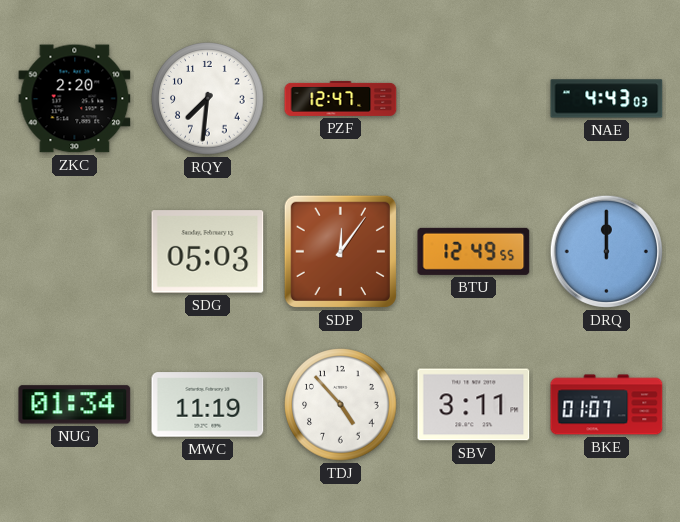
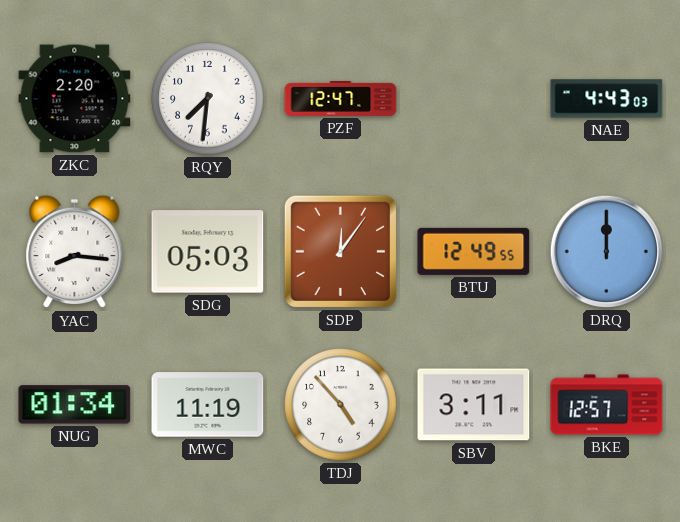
YAC: none -> 8:16
BKE: 01:07 -> 12:57
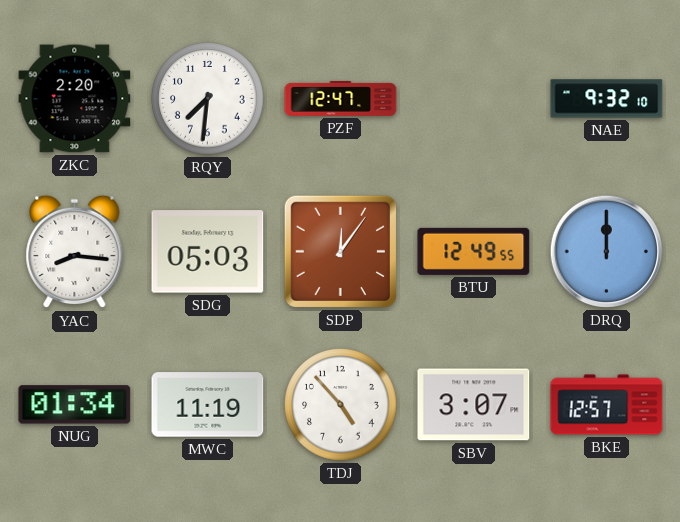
NAE: 4:43 -> 9:32
SBV: 3:11 -> 3:07
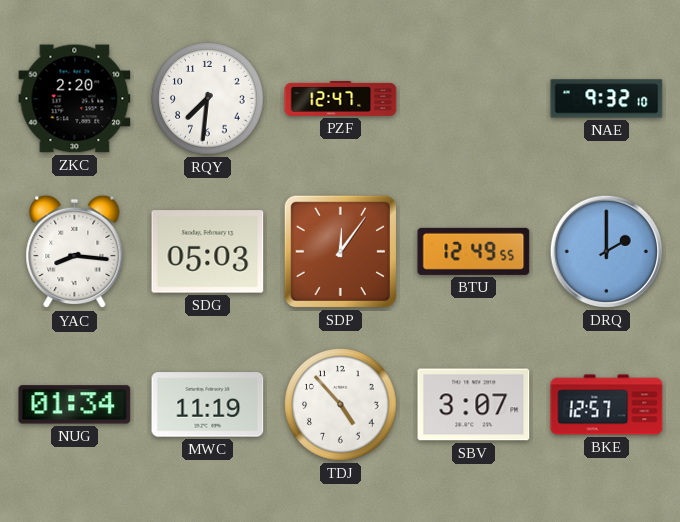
DRQ: 12:00 -> 2:00
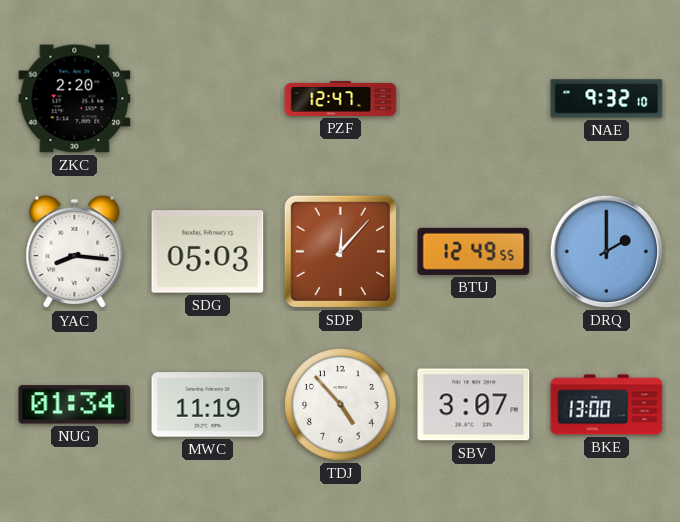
RQY: 7:31 -> none
SDP: 12:06 -> 12:07
BKE: 12:57 -> 13:00
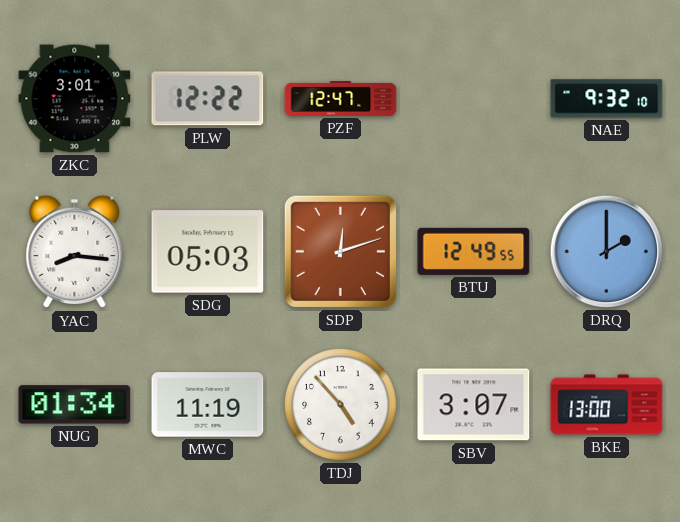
ZKC: 2:20 -> 3:01
PLW: none -> 12:22
SDP: 12:07 -> 12:12
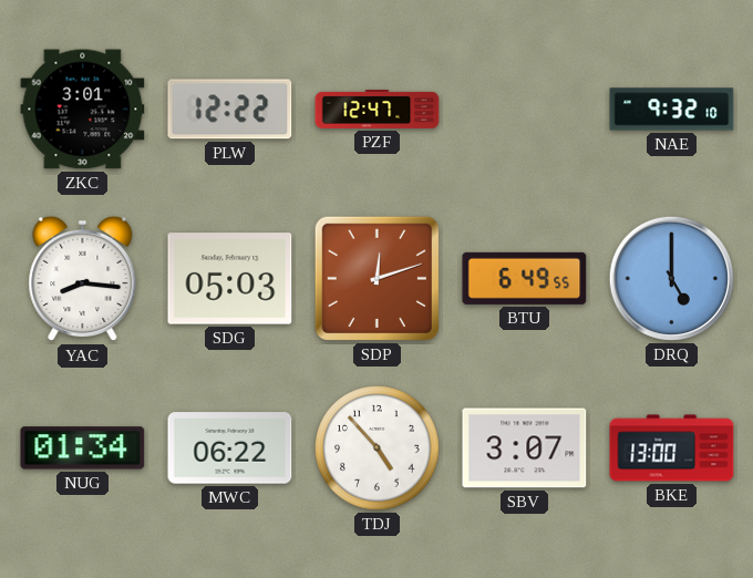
BTU: 12:49 -> 6:49
DRQ: 2:00 -> 5:00
MWC: 11:19 -> 06:22
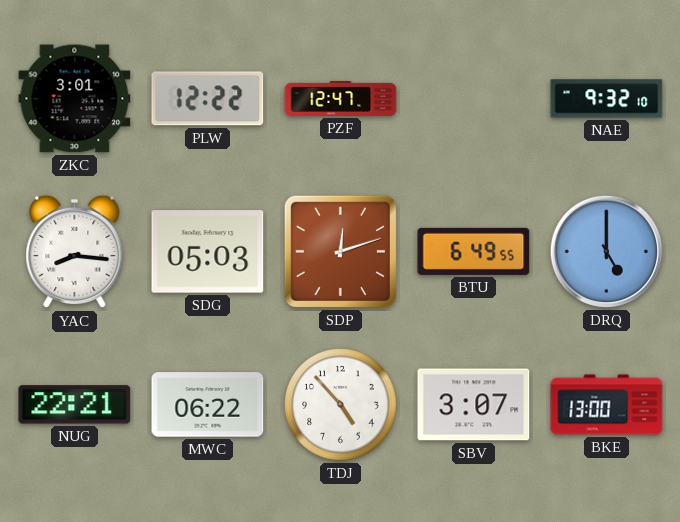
NUG: 01:34 -> 22:21
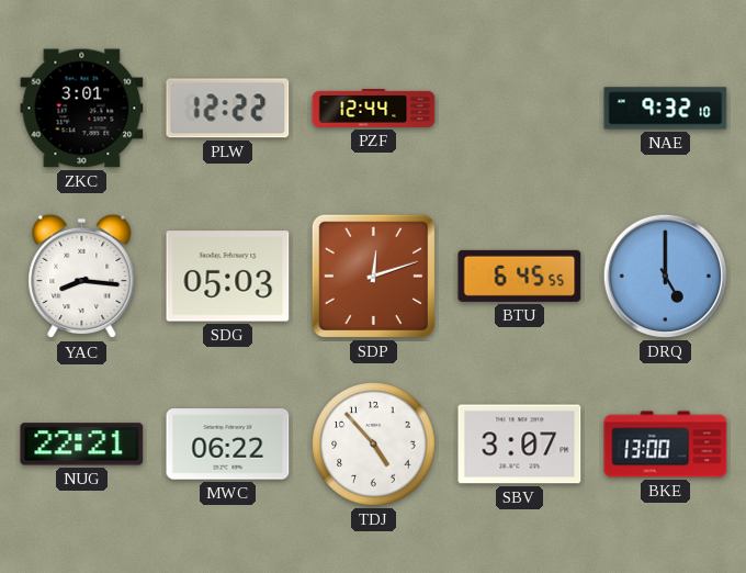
PZF: 12:47 -> 12:44
BTU: 6:49 -> 6:45
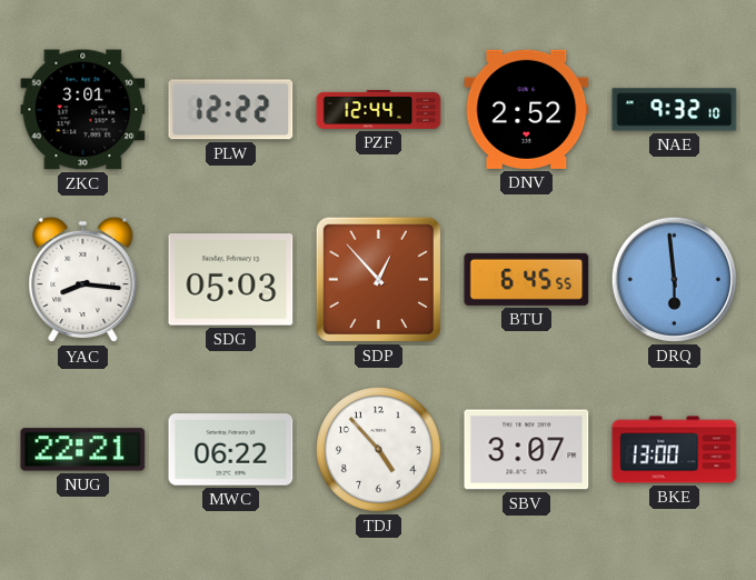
DNV: none -> 2:52
SDP: 12:12 -> 12:53
DRQ: 5:00 -> 5:59
